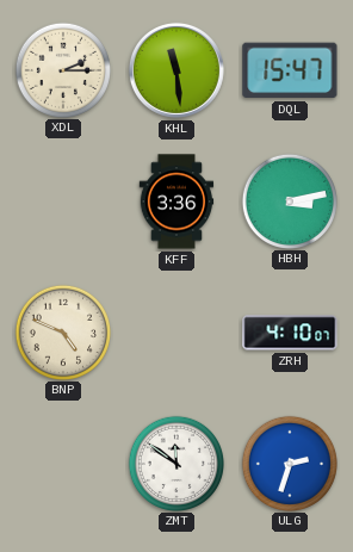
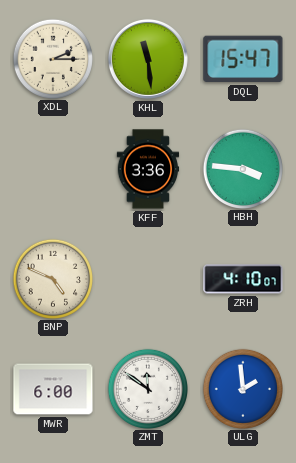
HBH: 3:13 -> 3:46
MWR: none -> 6:00
ULG: 2:33 -> 1:59
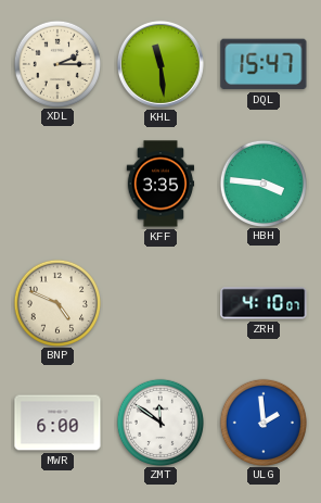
KFF: 3:36 -> 3:35
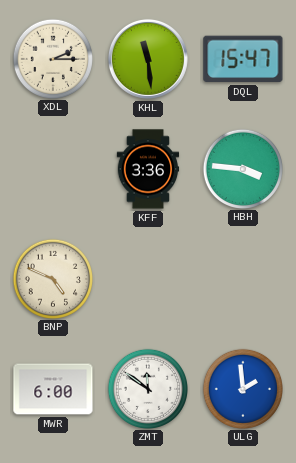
KFF: 3:35 -> 3:36
ZRH: 4:10 -> none
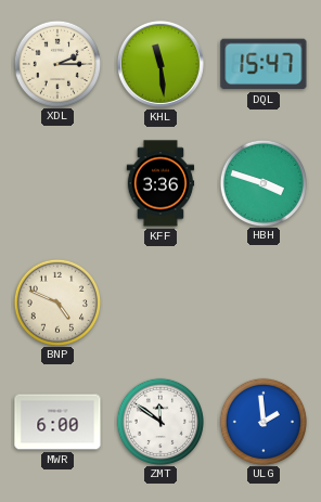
HBH: 3:46 -> 3:48
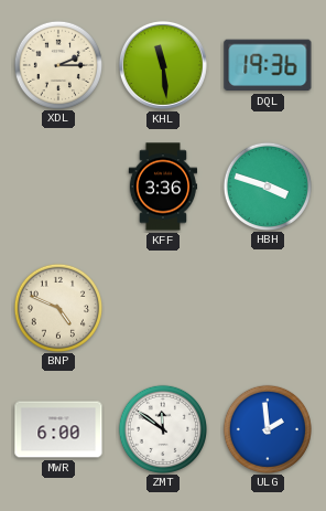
DQL: 15:47 -> 19:36
